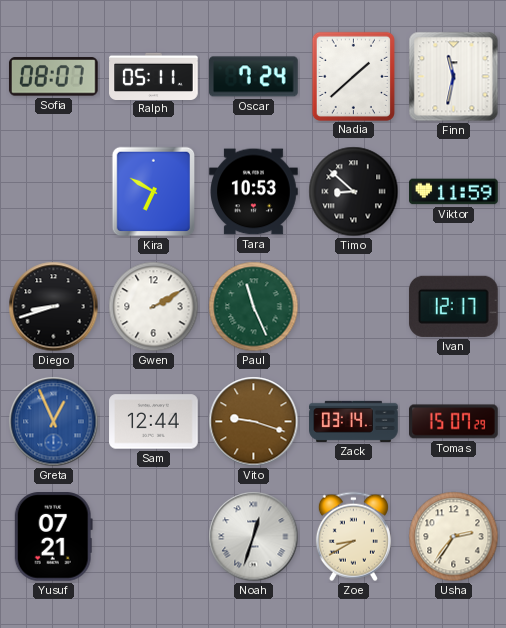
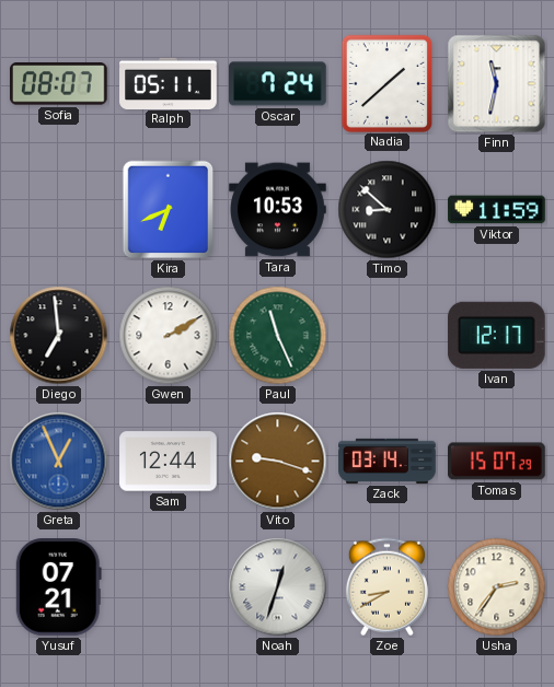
Kira: 6:50 -> 6:41
Diego: 8:42 -> 6:59
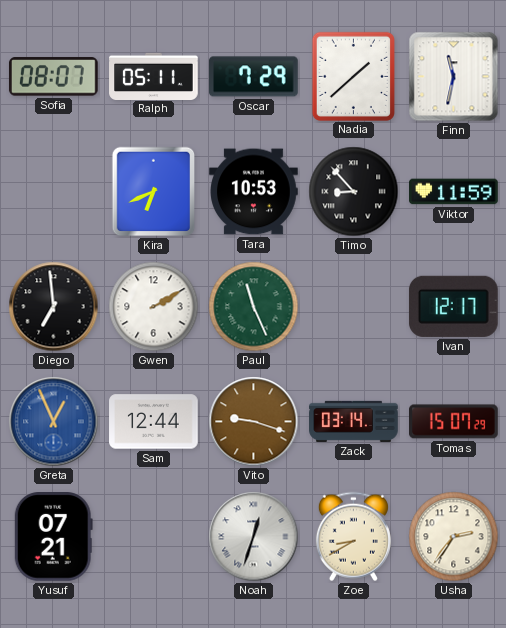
Oscar: 7:24 -> 7:29
Timo: 8:52 -> 8:53
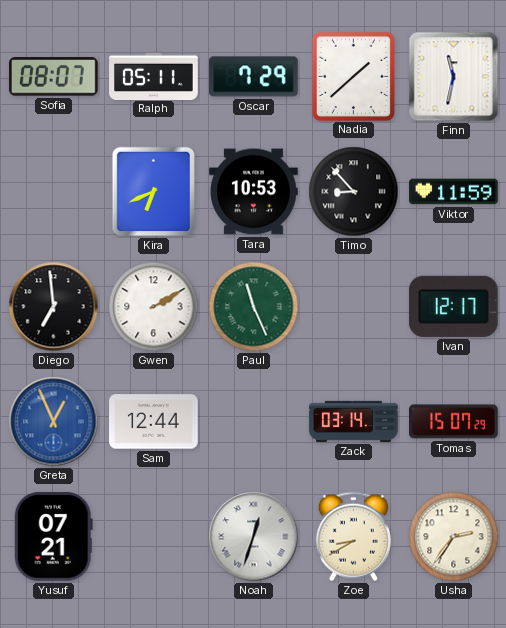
Vito: 9:18 -> none
